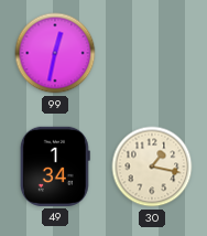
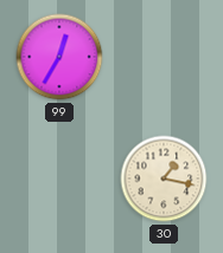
99: 12:32 -> 12:35
49: 1:34 -> none
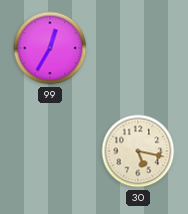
30: 1:17 -> 5:17
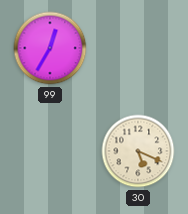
30: 5:17 -> 5:19
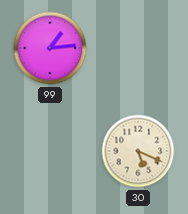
99: 12:35 -> 1:14
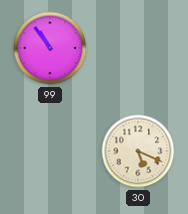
99: 1:14 -> 10:54
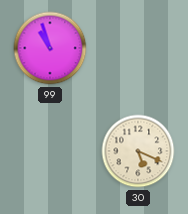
99: 10:54 -> 10:57
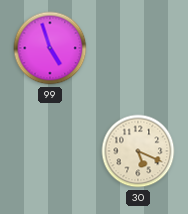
99: 10:57 -> 4:57
